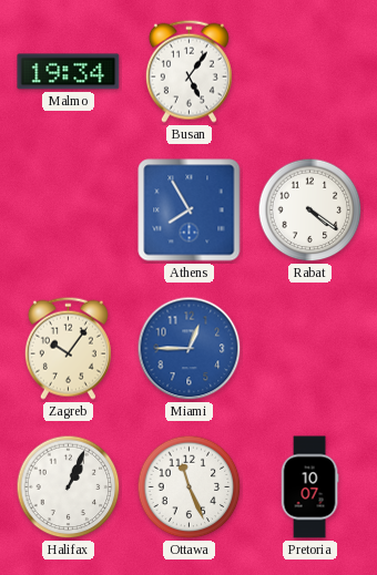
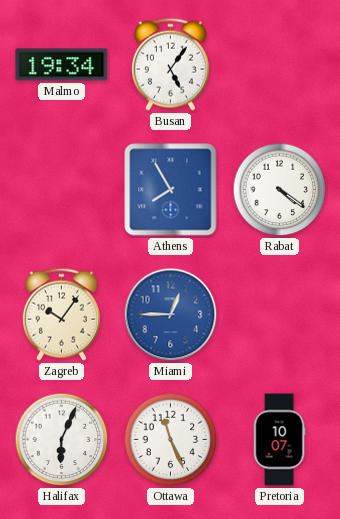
Halifax: 1:04 -> 6:04
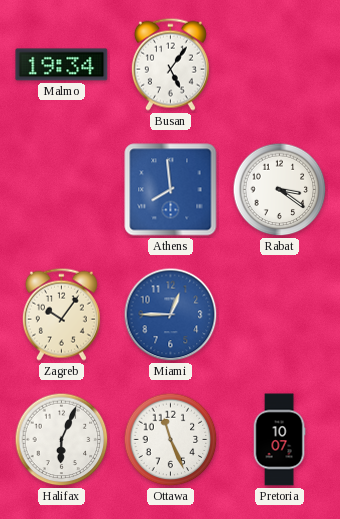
Athens: 7:55 -> 7:59
Rabat: 4:21 -> 3:21
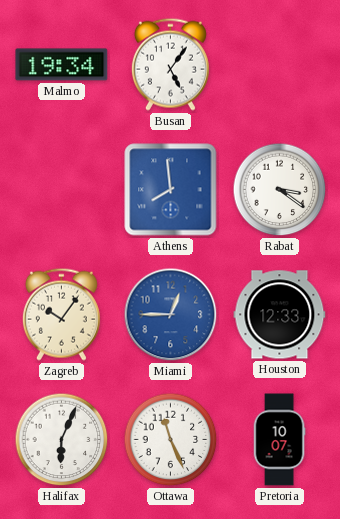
Houston: none -> 12:33
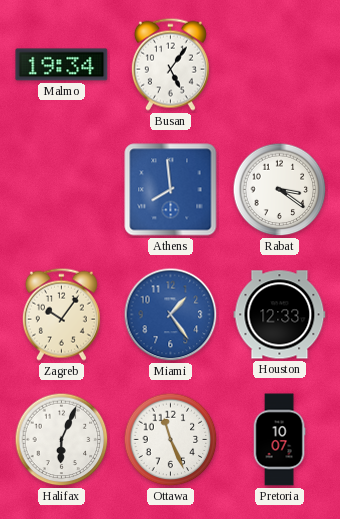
Miami: 12:45 -> 1:24
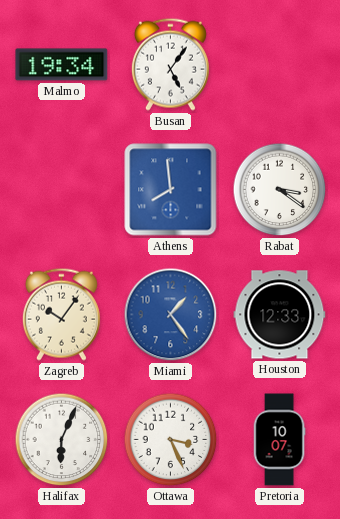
Ottawa: 11:26 -> 3:26
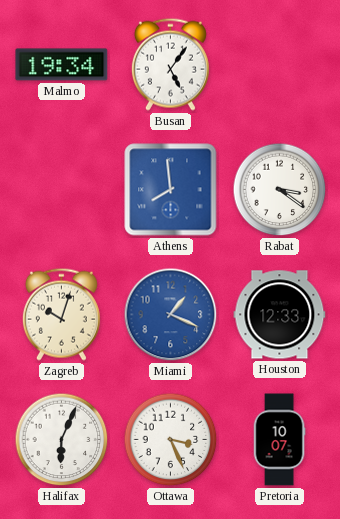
Zagreb: 10:06 -> 10:03
Miami: 1:24 -> 1:19
